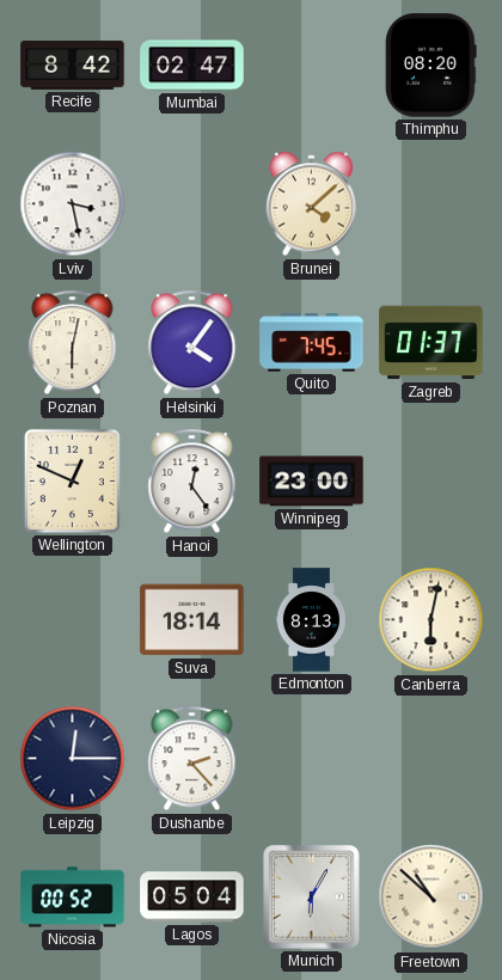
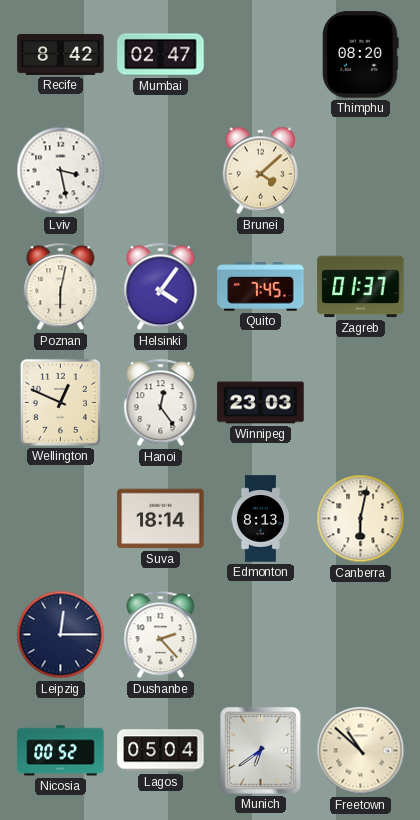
Winnipeg: 23:00 -> 23:03
Munich: 6:05 -> 6:39
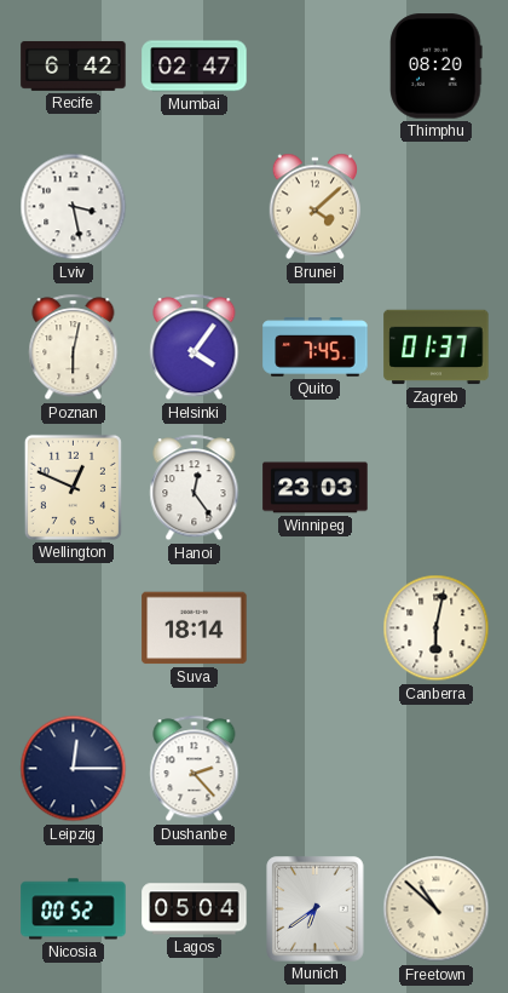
Recife: 8:42 -> 6:42
Edmonton: 8:13 -> none
